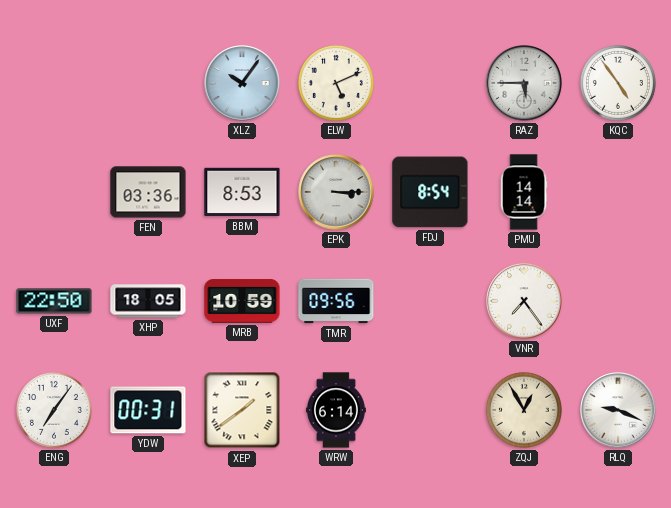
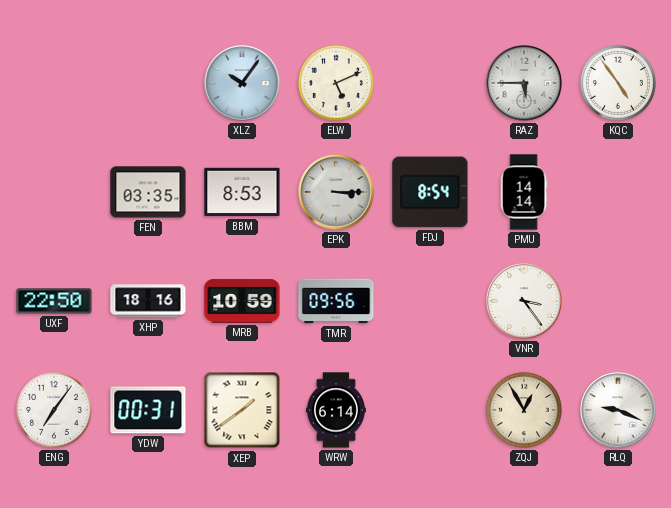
FEN: 03:36 -> 03:35
XHP: 18:05 -> 18:16
VNR: 7:24 -> 3:24
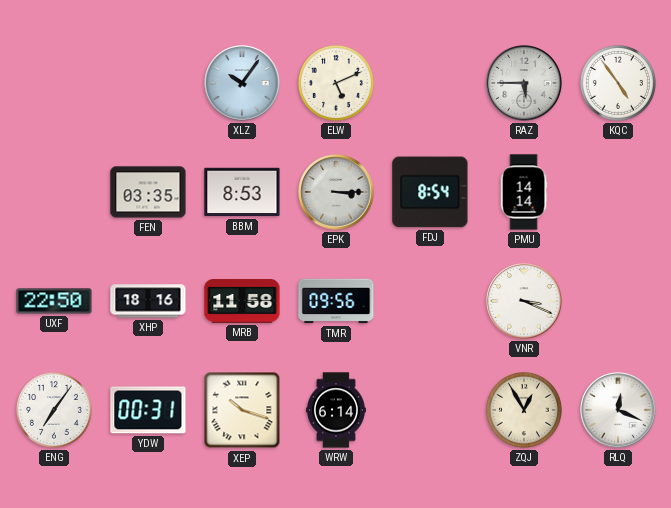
MRB: 10:59 -> 11:58
VNR: 3:24 -> 3:19
XEP: 1:39 -> 10:18
RLQ: 9:19 -> 12:19
